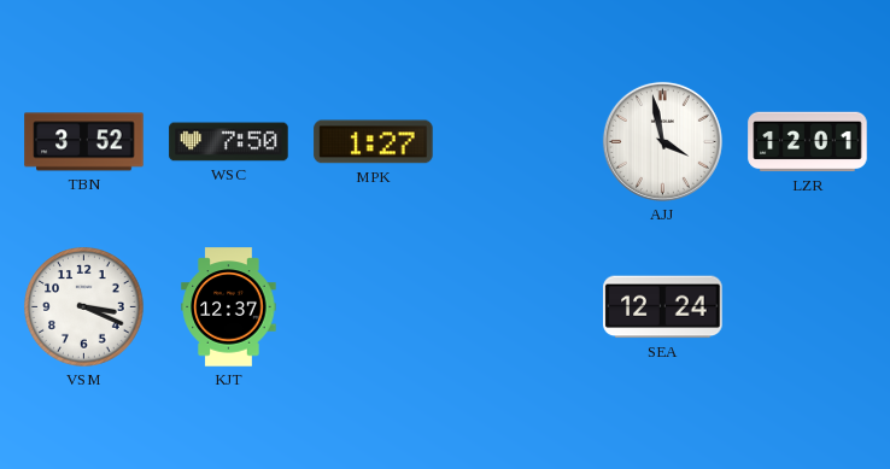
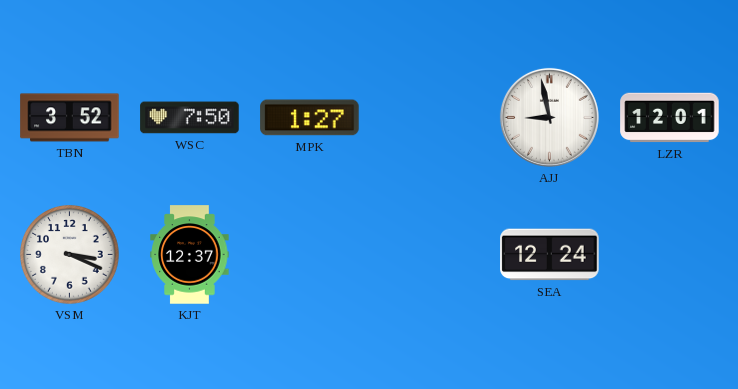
AJJ: 3:58 -> 8:58
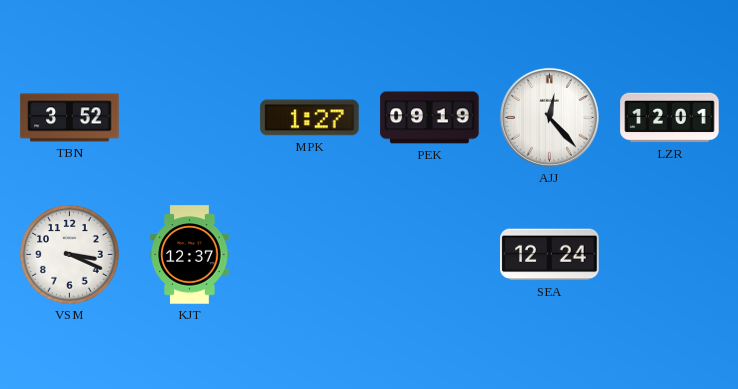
WSC: 7:50 -> none
PEK: none -> 09:19
AJJ: 8:58 -> 12:23
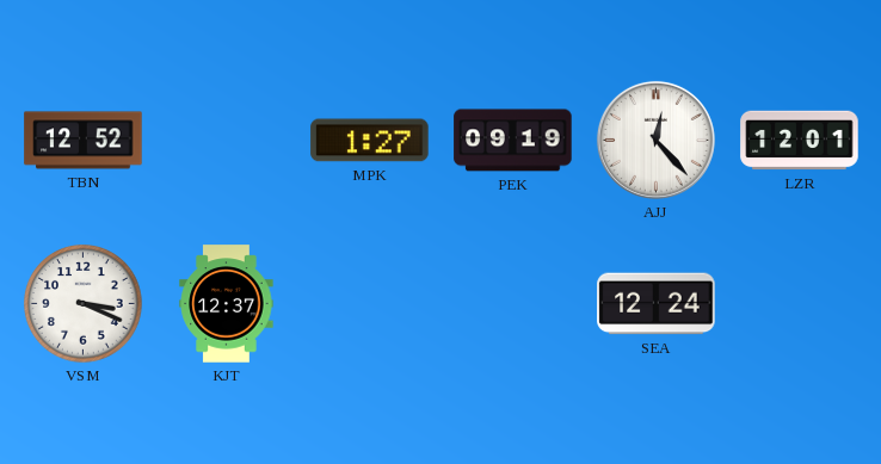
TBN: 3:52 -> 12:52
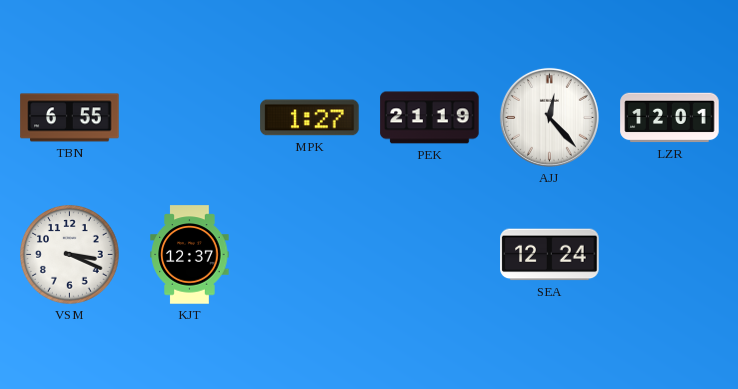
TBN: 12:52 -> 6:55
PEK: 09:19 -> 21:19
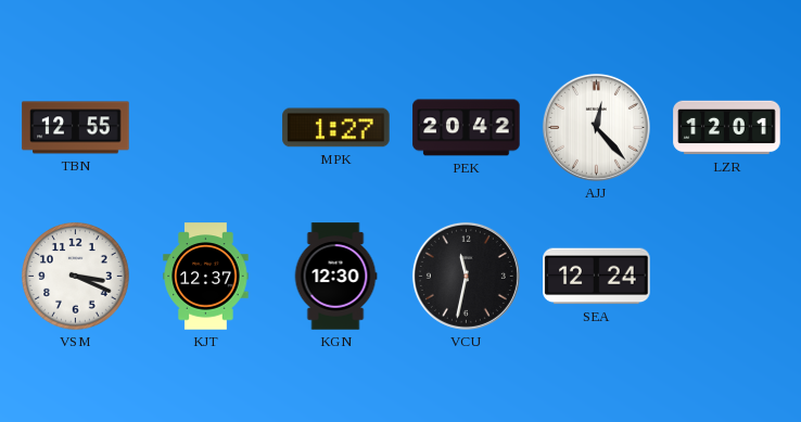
TBN: 6:55 -> 12:55
PEK: 21:19 -> 20:42
KGN: none -> 12:30
VCU: none -> 11:32
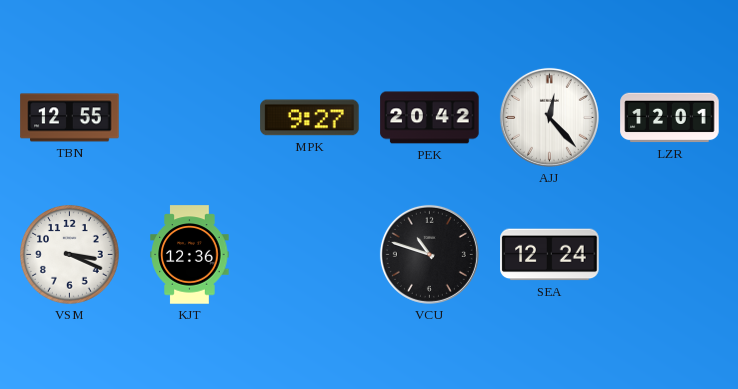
MPK: 1:27 -> 9:27
KJT: 12:37 -> 12:36
KGN: 12:30 -> none
VCU: 11:32 -> 10:48
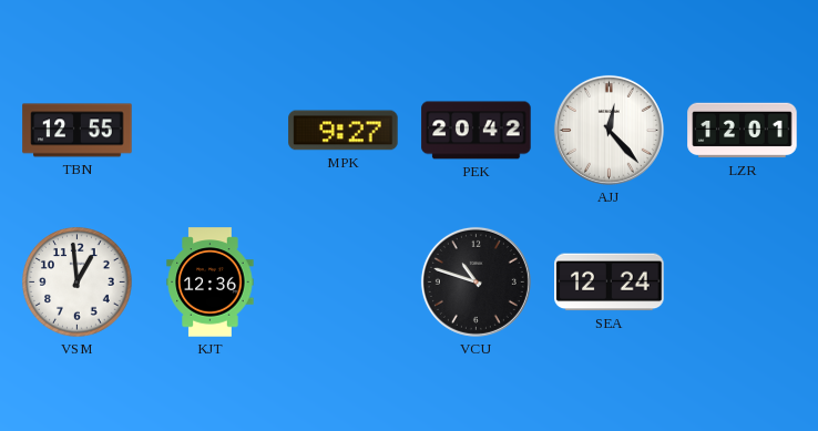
VSM: 3:19 -> 12:59
